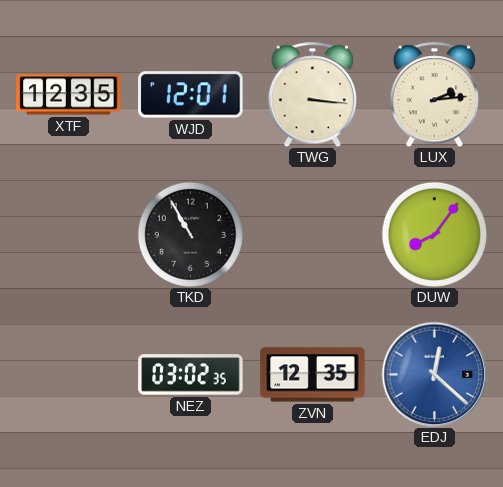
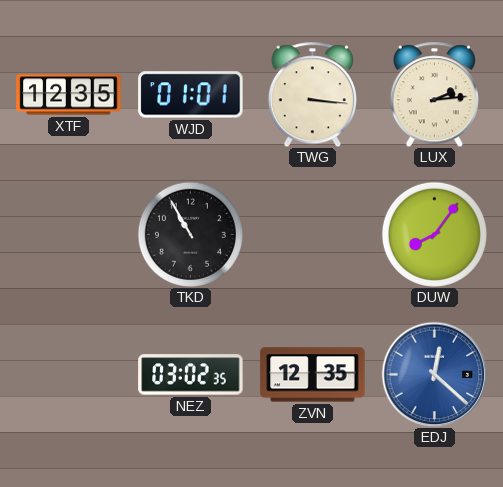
WJD: 12:01 -> 01:01
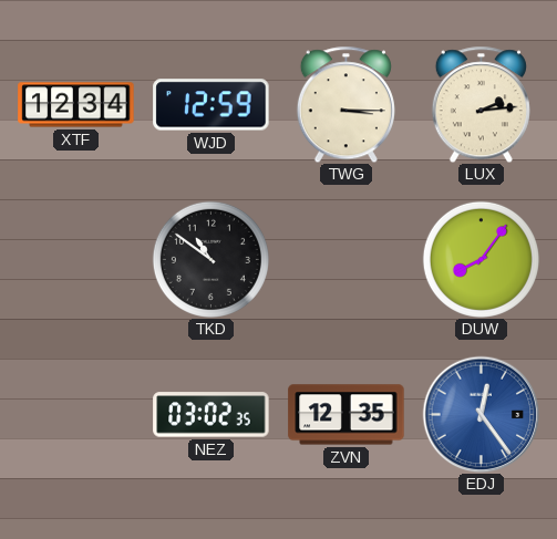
XTF: 12:35 -> 12:34
WJD: 01:01 -> 12:59
TWG: 3:16 -> 3:15
TKD: 10:55 -> 10:51
EDJ: 12:22 -> 12:24
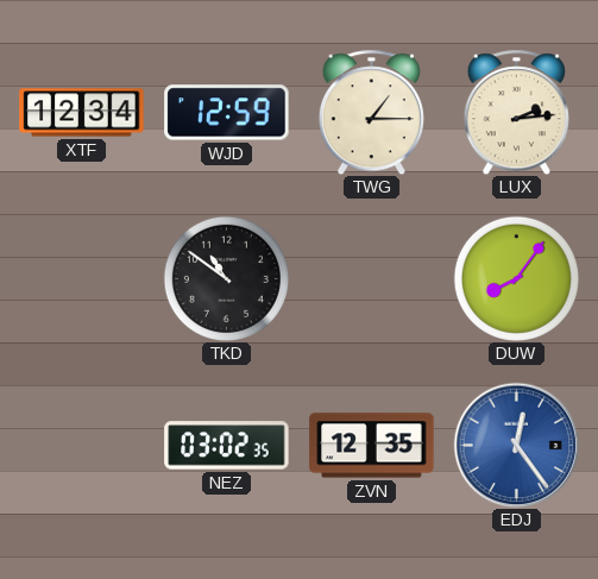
TWG: 3:15 -> 1:15
